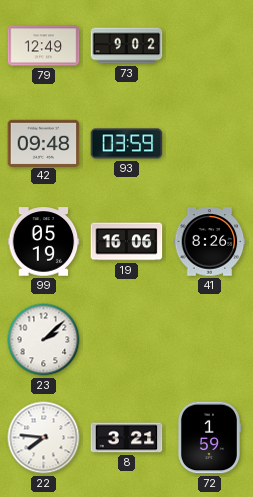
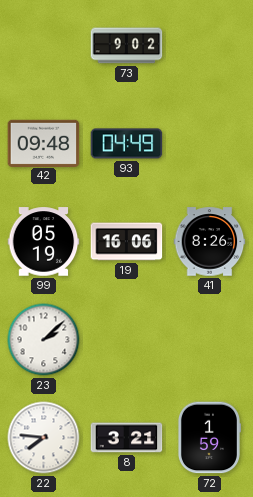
79: 12:49 -> none
93: 03:59 -> 04:49
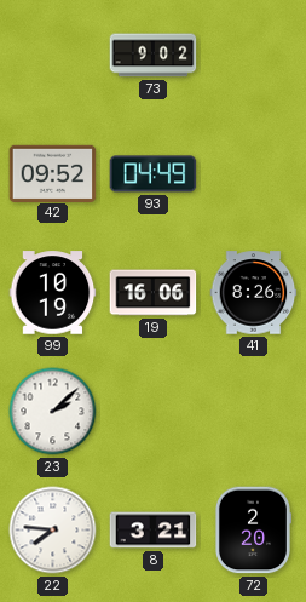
42: 09:48 -> 09:52
99: 05:19 -> 10:19
72: 1:59 -> 2:20
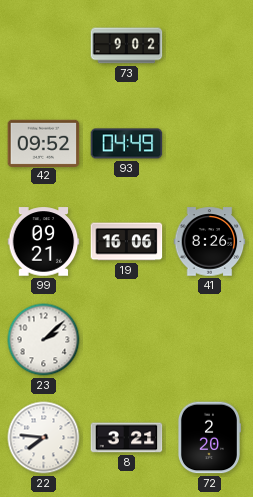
99: 10:19 -> 09:21
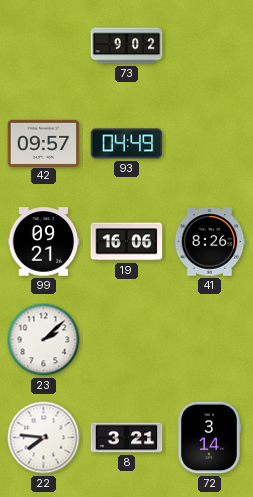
42: 09:52 -> 09:57
72: 2:20 -> 3:14
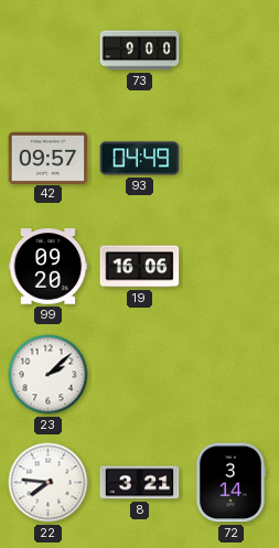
73: 9:02 -> 9:00
99: 09:21 -> 09:20
41: 8:26 -> none
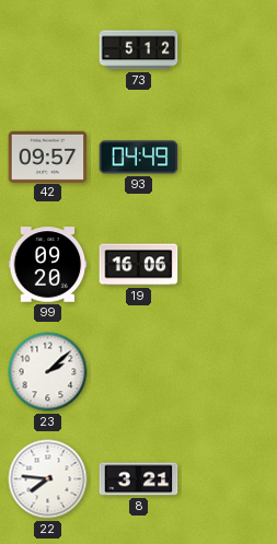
73: 9:00 -> 5:12
72: 3:14 -> none
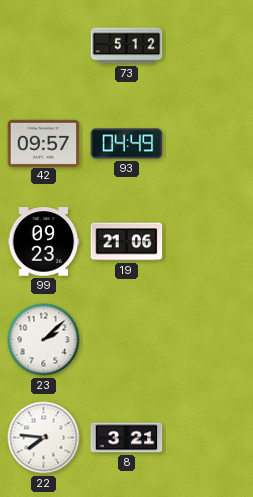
99: 09:20 -> 09:23
19: 16:06 -> 21:06
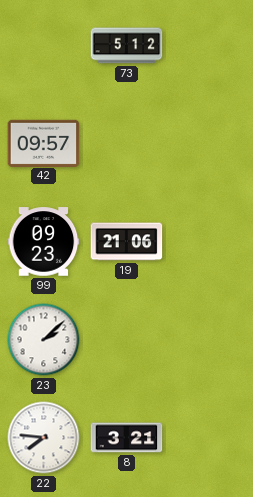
93: 04:49 -> none
